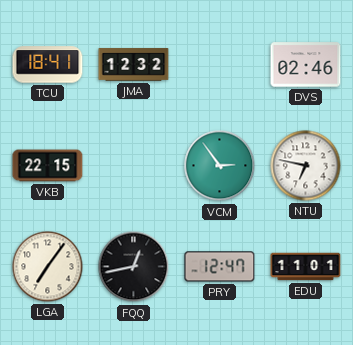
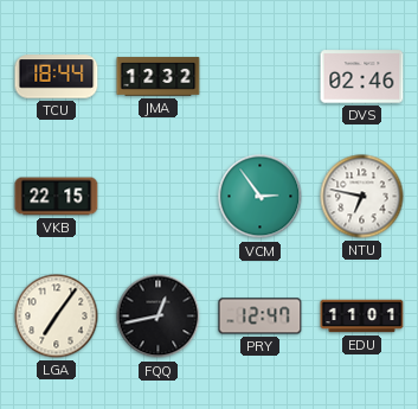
TCU: 18:41 -> 18:44
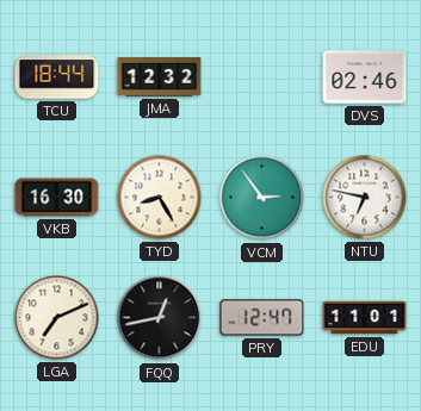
VKB: 22:15 -> 16:30
TYD: none -> 8:25
LGA: 7:06 -> 7:11
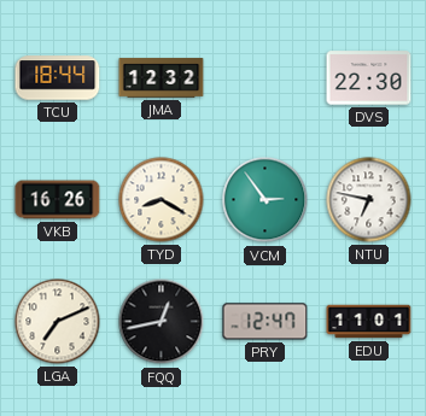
DVS: 02:46 -> 22:30
VKB: 16:30 -> 16:26
TYD: 8:25 -> 8:20
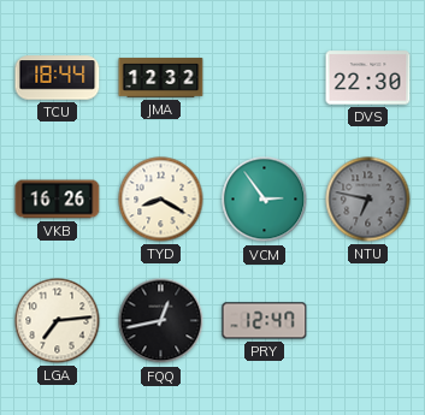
NTU dial: white -> grey
LGA: 7:11 -> 7:14
EDU: 11:01 -> none
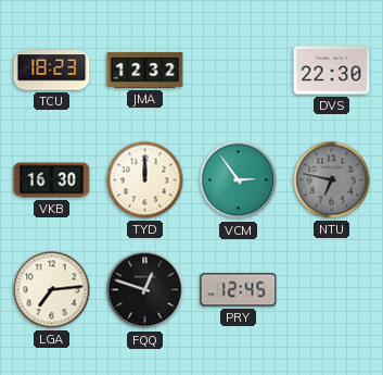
TCU: 18:44 -> 18:23
VKB: 16:26 -> 16:30
TYD: 8:20 -> 12:00
FQQ: 12:43 -> 12:48
PRY: 12:47 -> 12:45
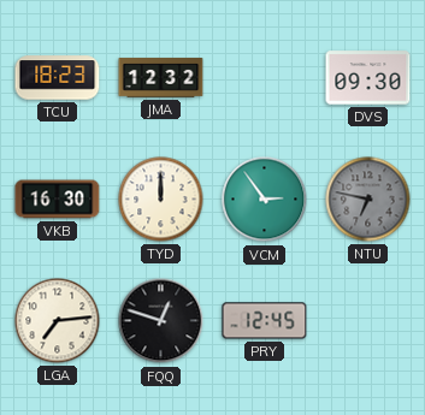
DVS: 22:30 -> 09:30
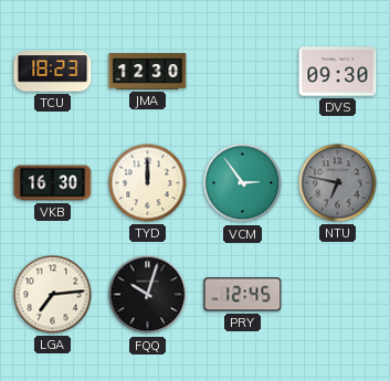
JMA: 12:32 -> 12:30
FQQ: 12:48 -> 10:03
